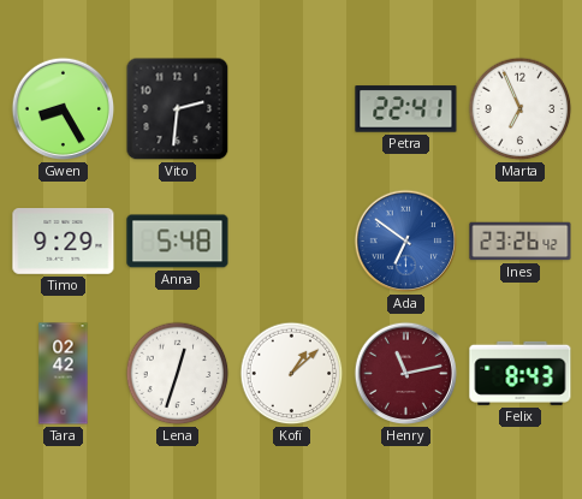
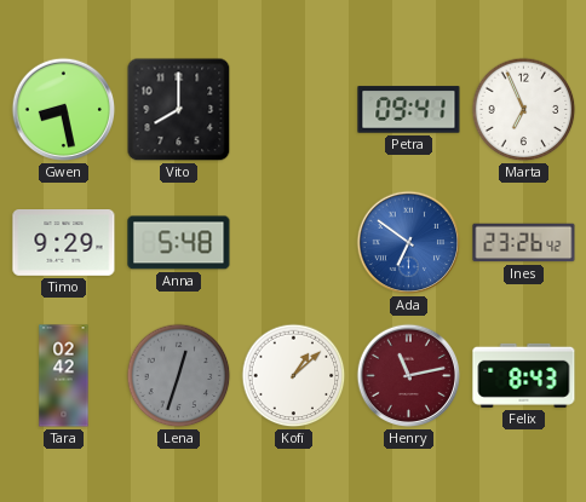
Gwen: 8:25 -> 8:28
Vito: 2:31 -> 8:00
Petra: 22:41 -> 09:41
Lena dial: white -> grey
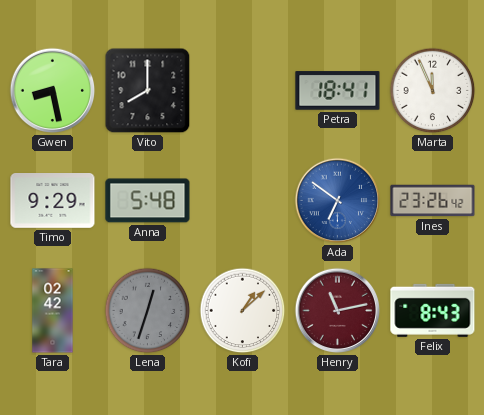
Petra: 09:41 -> 18:41
Marta: 6:56 -> 11:56
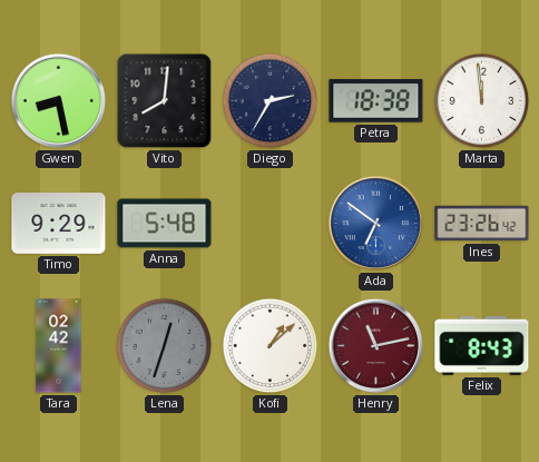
Vito: 8:00 -> 8:01
Diego: none -> 2:35
Petra: 18:41 -> 18:38
Marta: 11:56 -> 11:59
